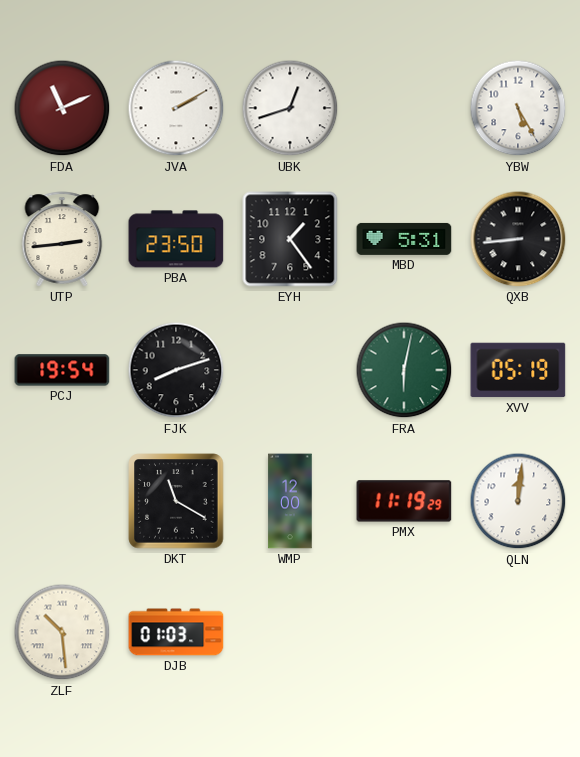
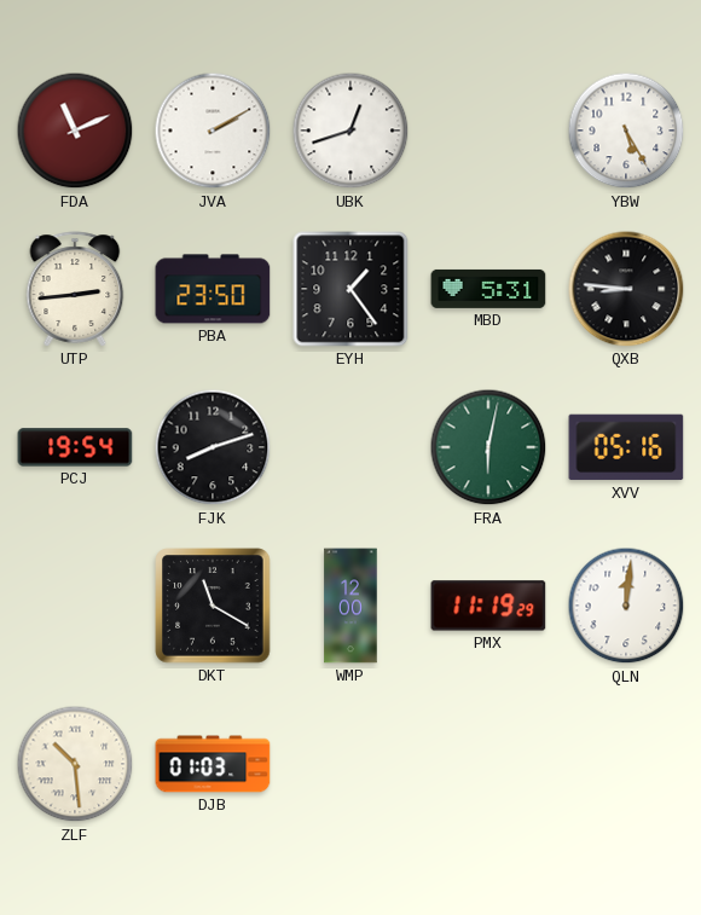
QXB: 8:44 -> 8:46
XVV: 05:19 -> 05:16
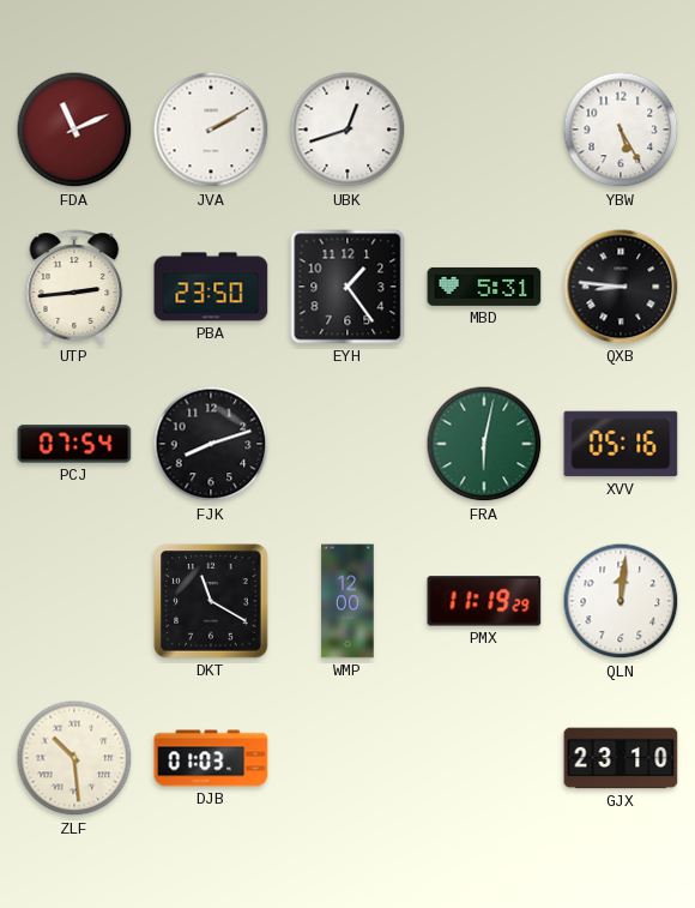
PCJ: 19:54 -> 07:54
GJX: none -> 23:10
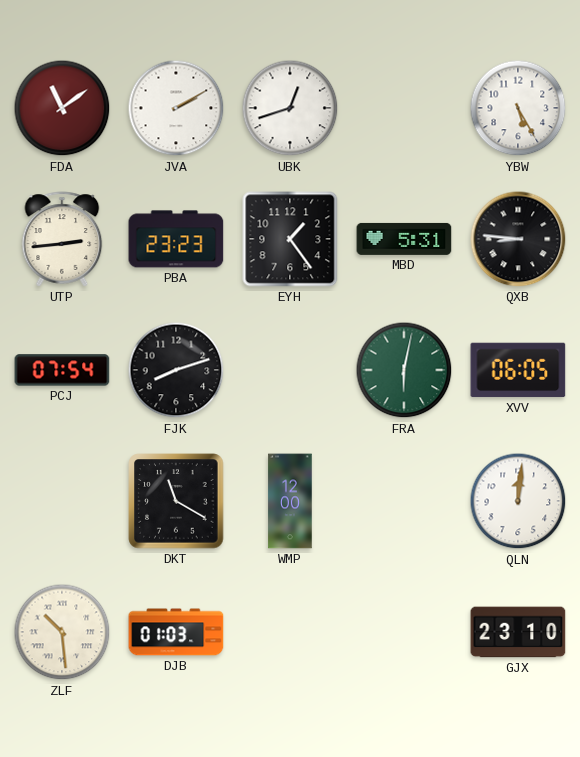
FDA: 11:11 -> 11:09
PBA: 23:50 -> 23:23
XVV: 05:16 -> 06:05
PMX: 11:19 -> none
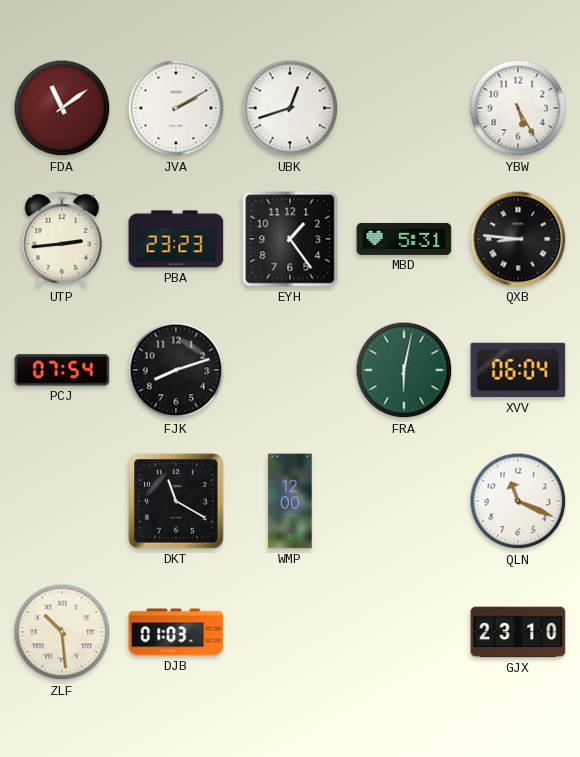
XVV: 06:05 -> 06:04
QLN: 12:01 -> 11:19
